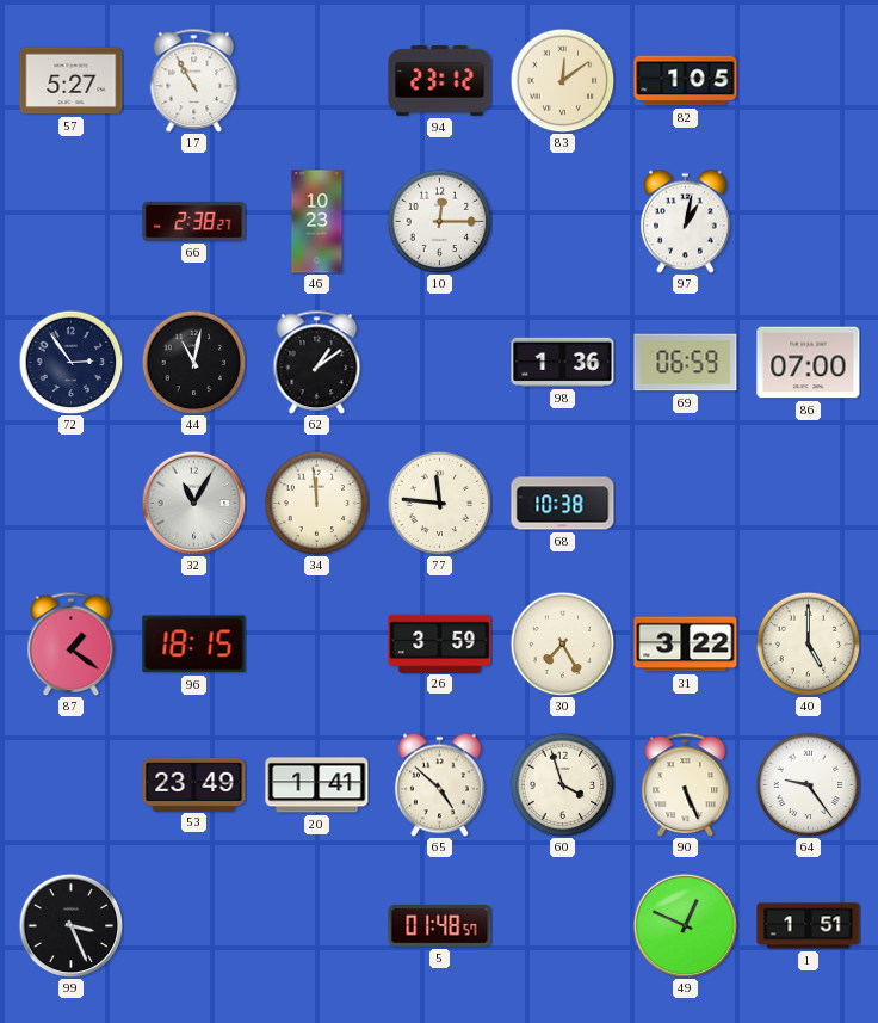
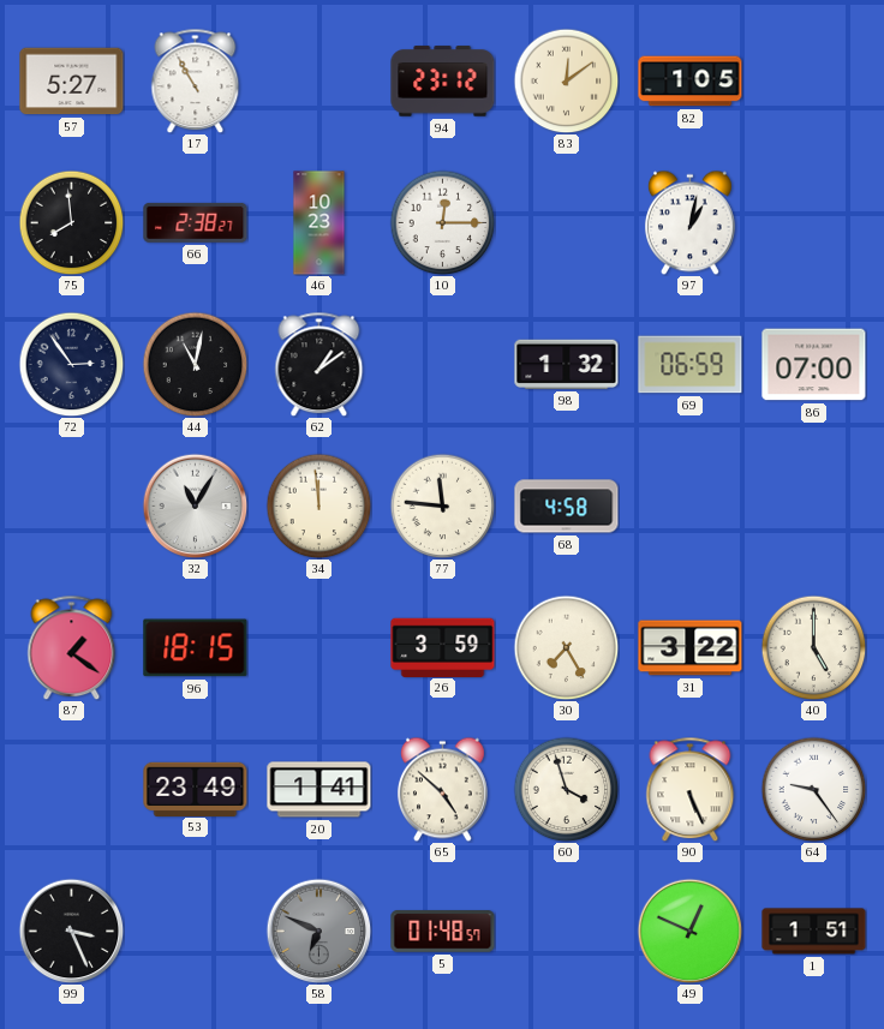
75: none -> 7:59
98: 1:36 -> 1:32
68: 10:38 -> 4:58
58: none -> 6:49
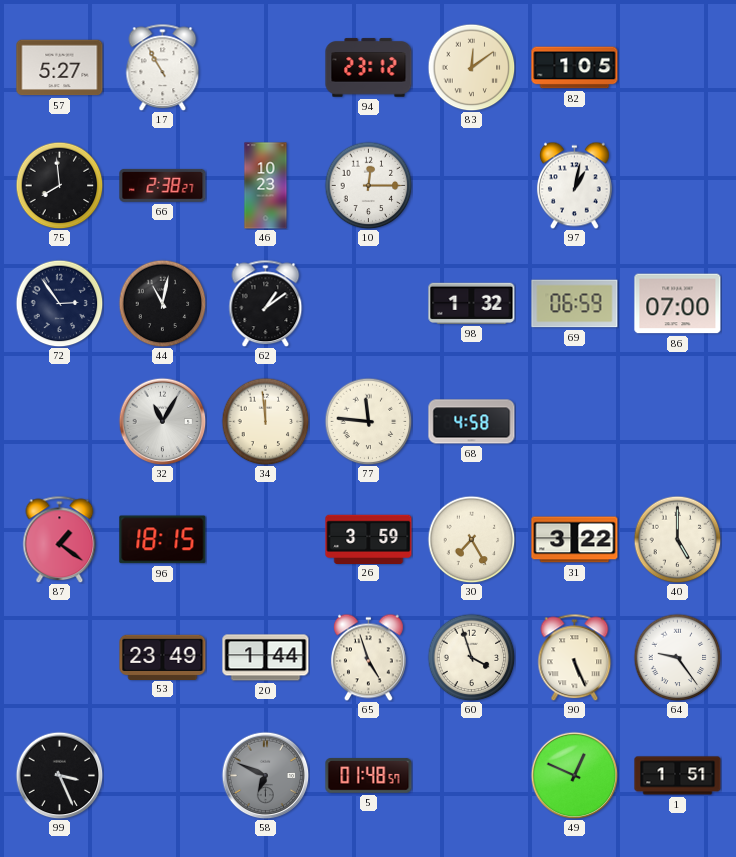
20: 1:41 -> 1:44
65: 4:52 -> 4:57
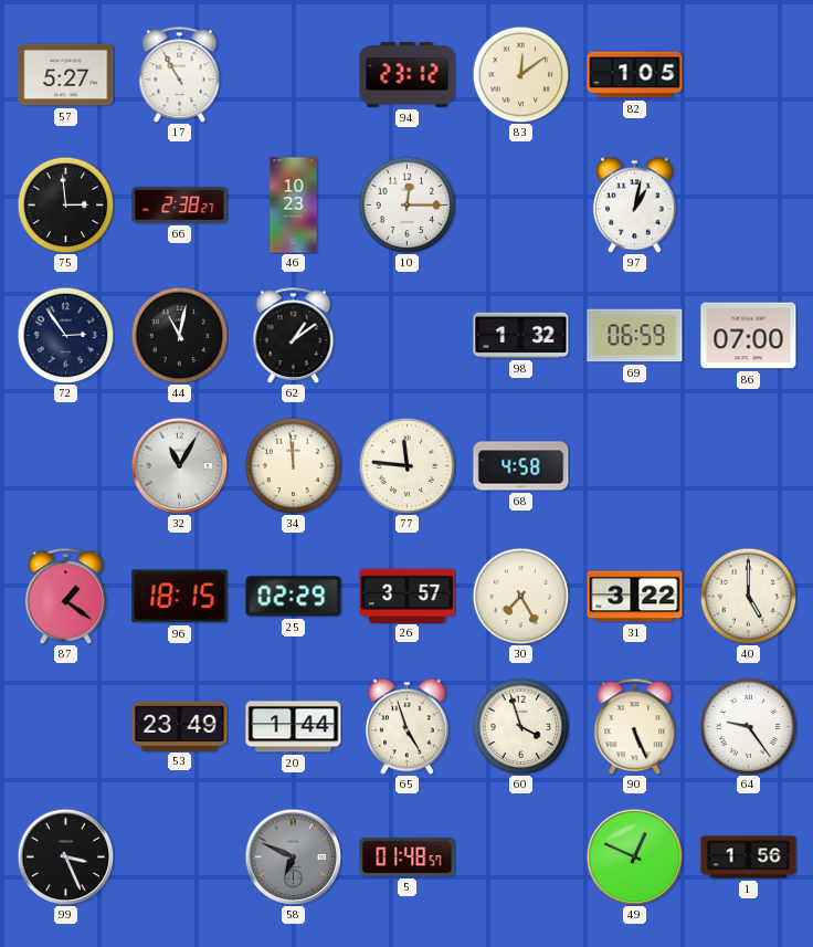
75: 7:59 -> 2:59
25: none -> 02:29
26: 3:59 -> 3:57
1: 1:51 -> 1:56
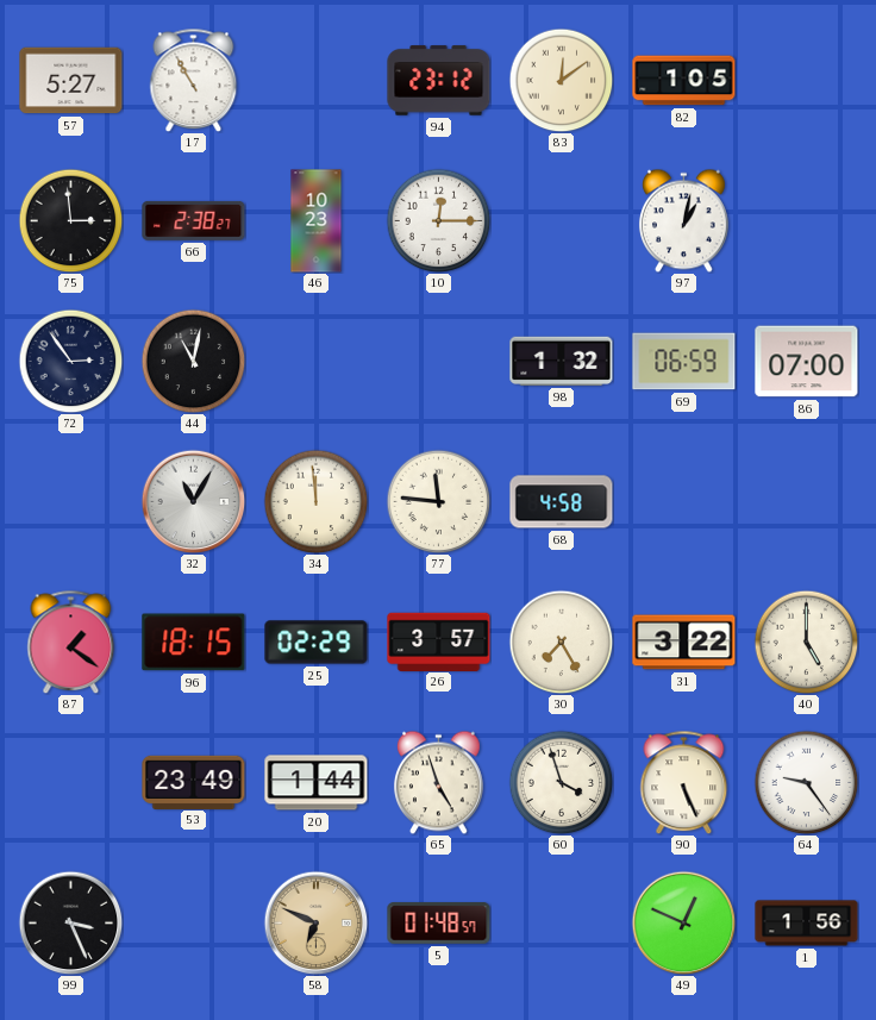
62: 1:09 -> none
58 dial: grey -> champagne
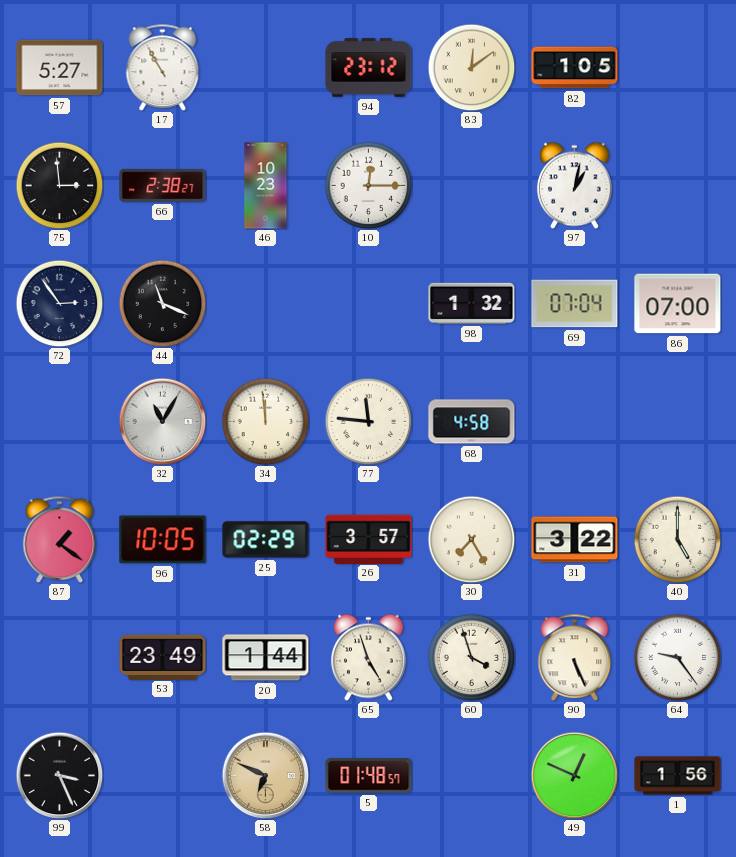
44: 11:02 -> 11:19
69: 06:59 -> 07:04
96: 18:15 -> 10:05
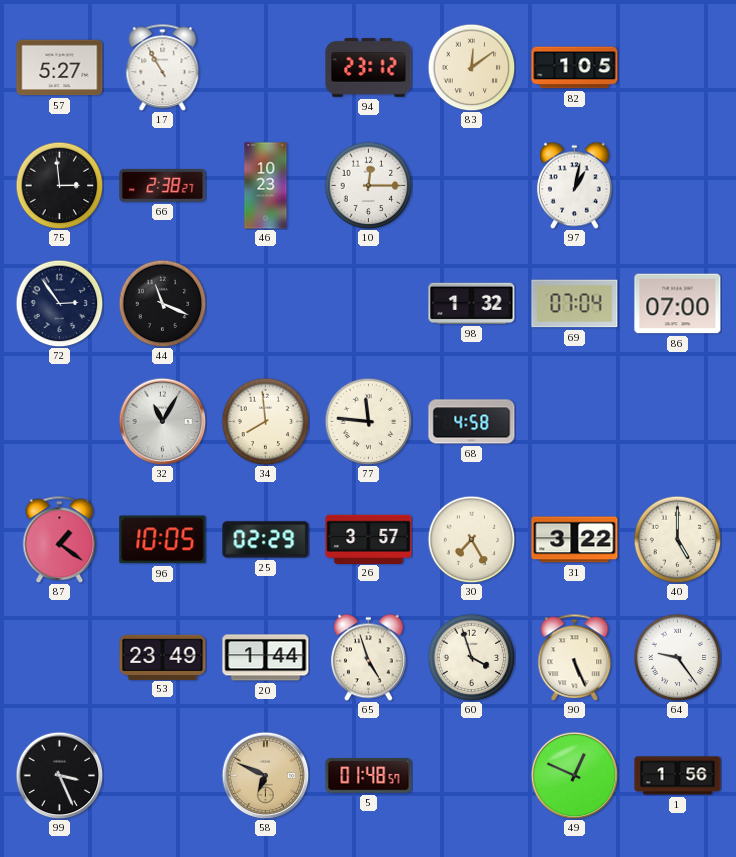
34: 11:59 -> 7:59
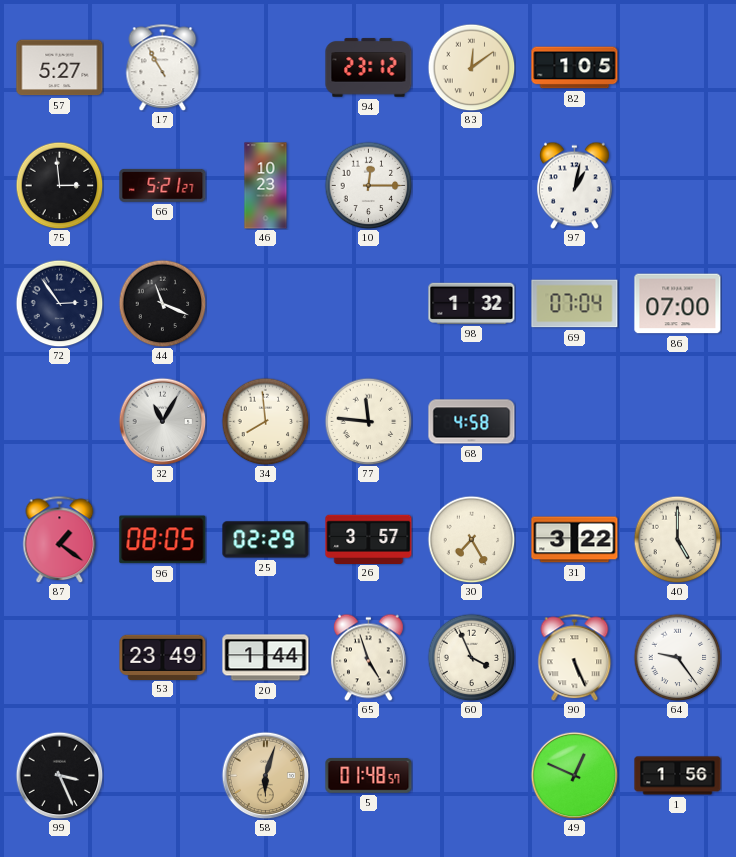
66: 2:38 -> 5:21
96: 10:05 -> 08:05
60: 3:57 -> 3:56
58: 6:49 -> 6:03
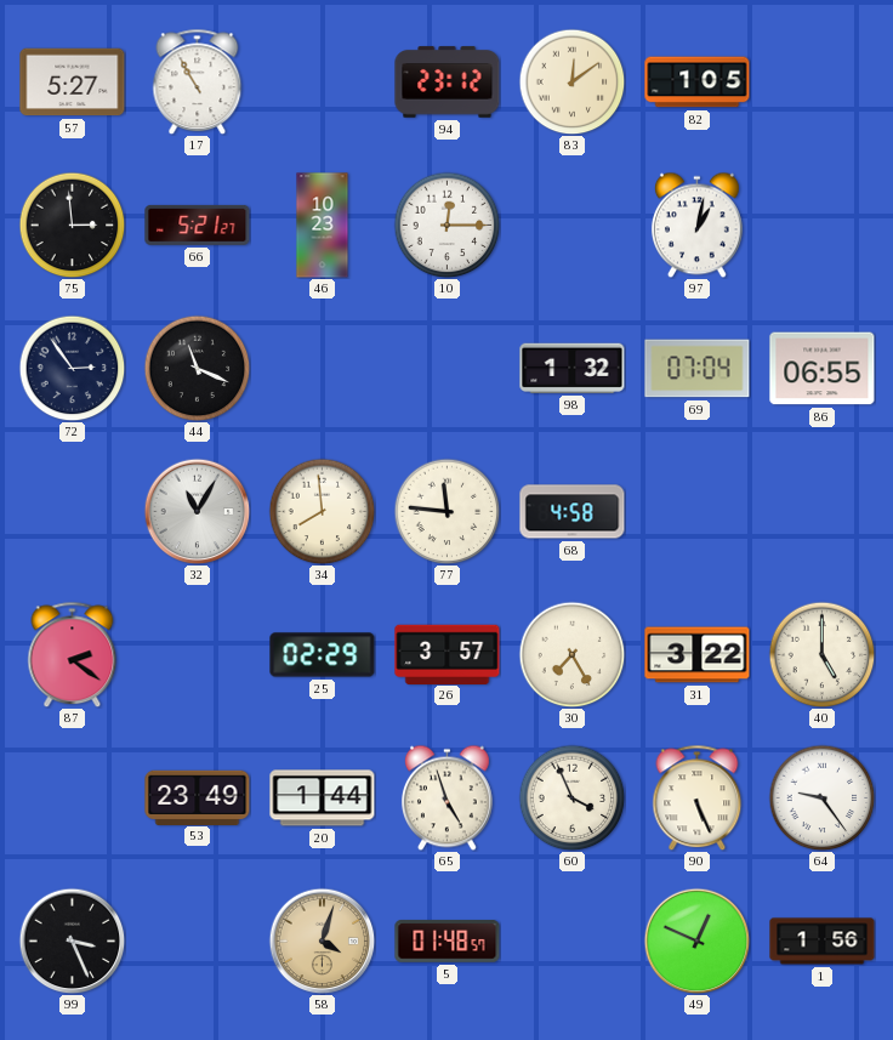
86: 07:00 -> 06:55
87: 1:21 -> 2:21
96: 08:05 -> none
58: 6:03 -> 4:03
